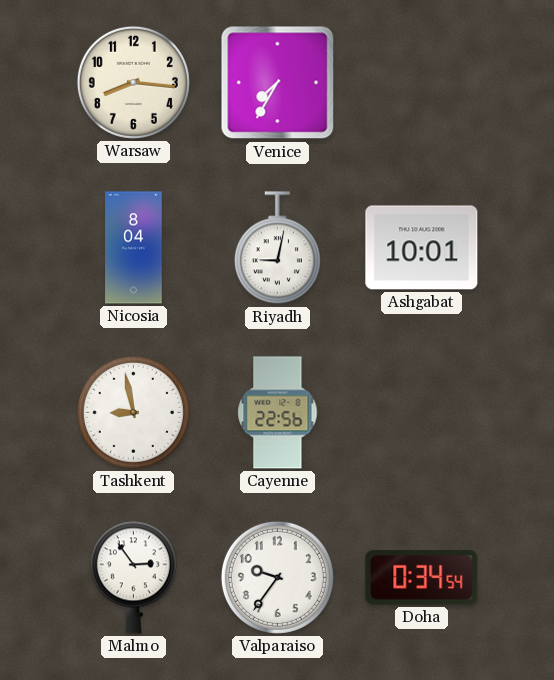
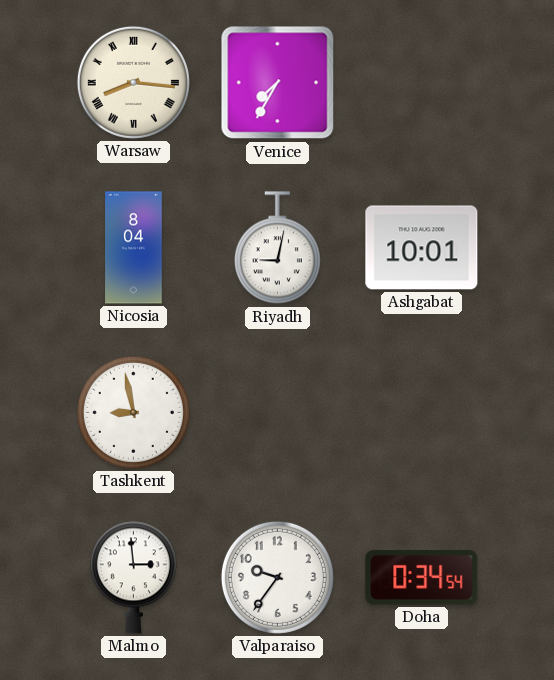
Warsaw numerals: Arabic -> Roman
Cayenne: 22:56 -> none
Malmo: 2:54 -> 2:59
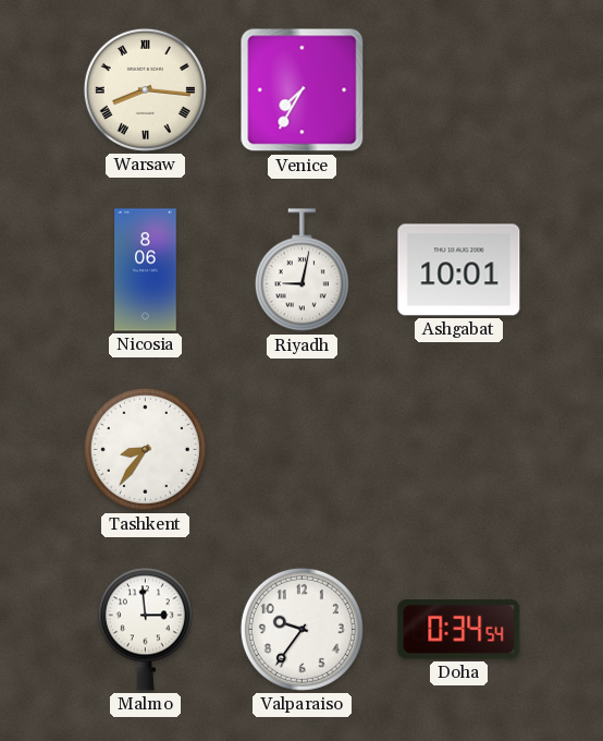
Nicosia: 8:04 -> 8:06
Tashkent: 8:58 -> 8:36
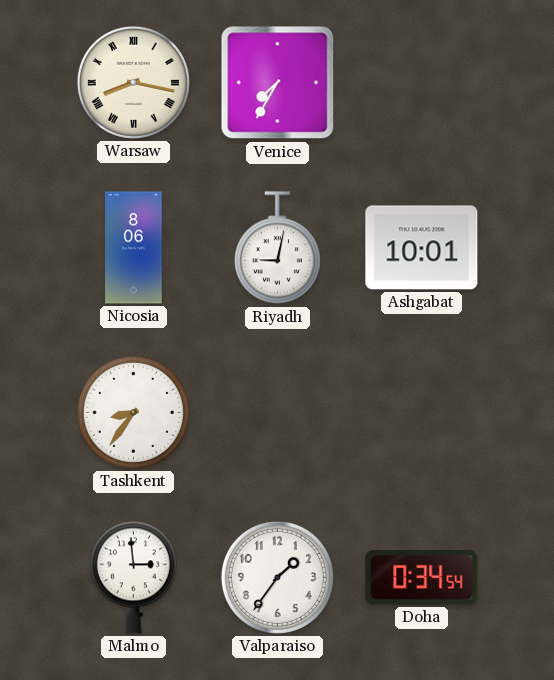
Warsaw: 8:16 -> 8:17
Valparaiso: 9:36 -> 1:36
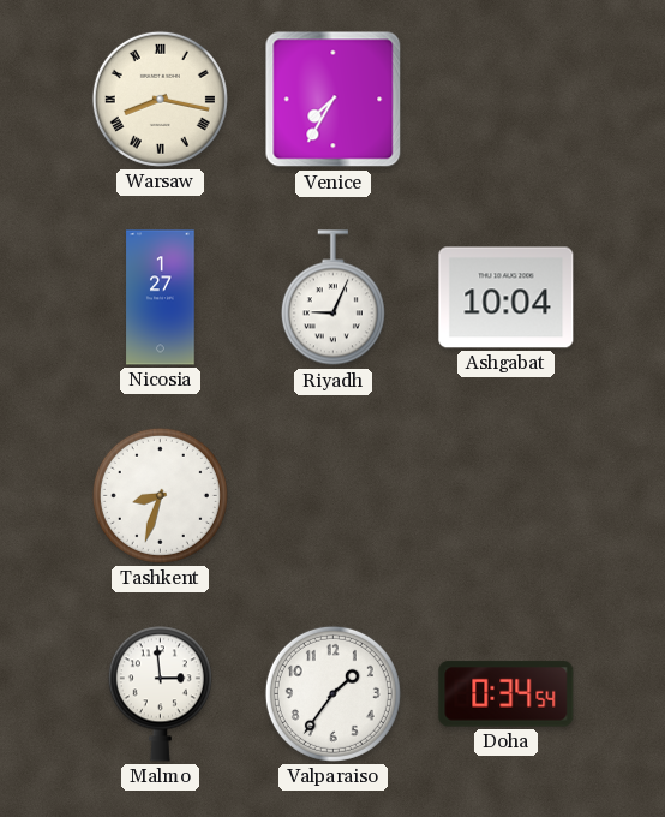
Nicosia: 8:06 -> 1:27
Riyadh: 9:02 -> 9:04
Ashgabat: 10:01 -> 10:04
Tashkent: 8:36 -> 8:33
